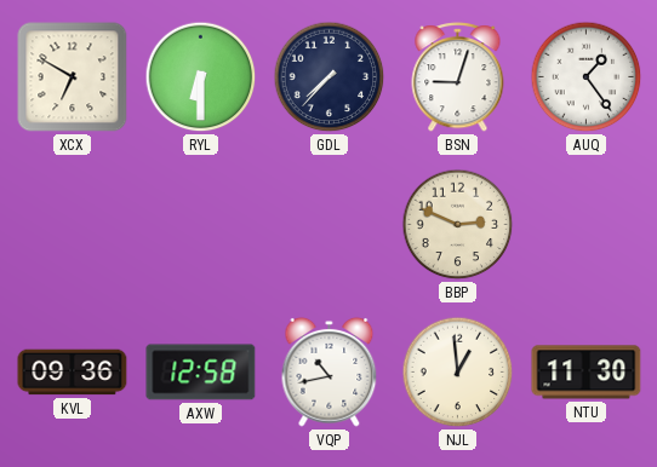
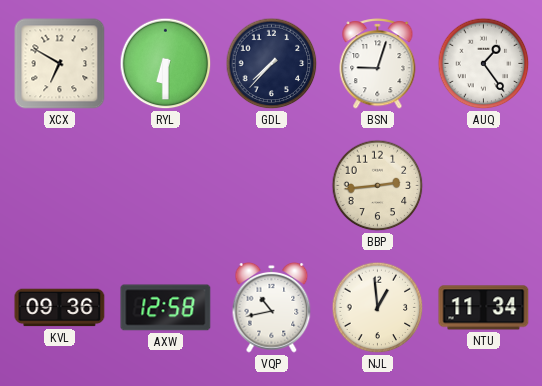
BBP: 2:49 -> 2:44
NTU: 11:30 -> 11:34
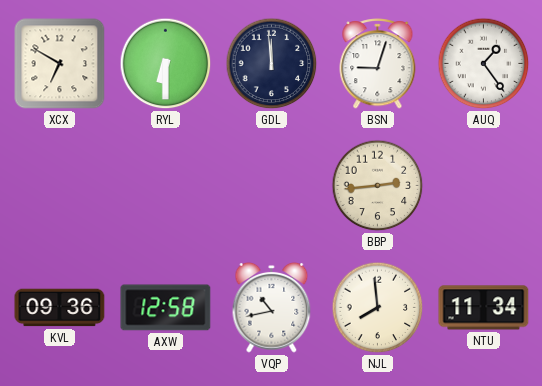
GDL: 7:37 -> 11:59
NJL: 12:59 -> 7:59
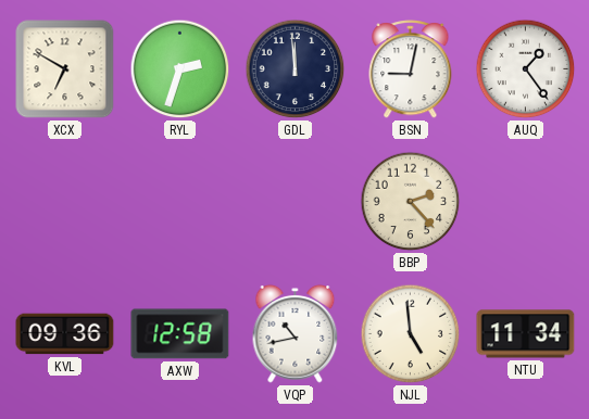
RYL: 6:30 -> 2:33
BSN: 9:03 -> 9:02
BBP: 2:44 -> 2:23
NJL: 7:59 -> 4:59
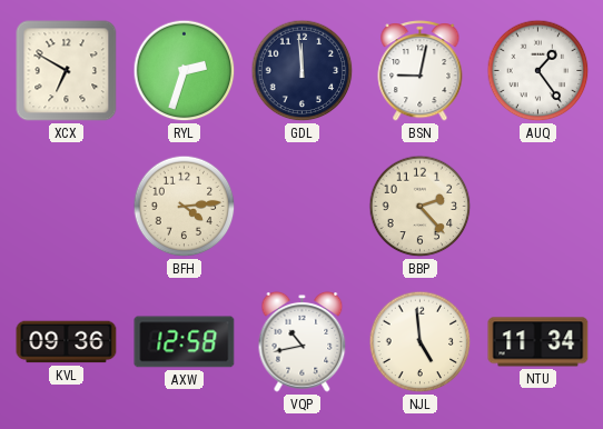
BFH: none -> 4:14
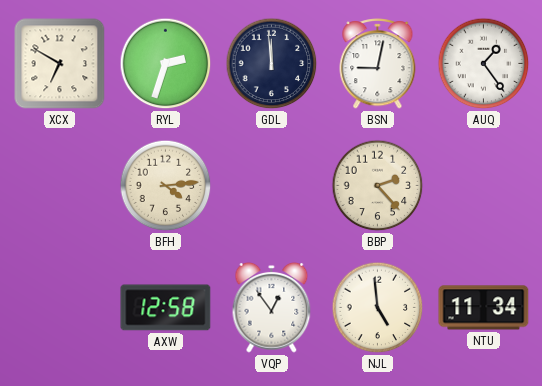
KVL: 09:36 -> none
VQP: 10:43 -> 12:54
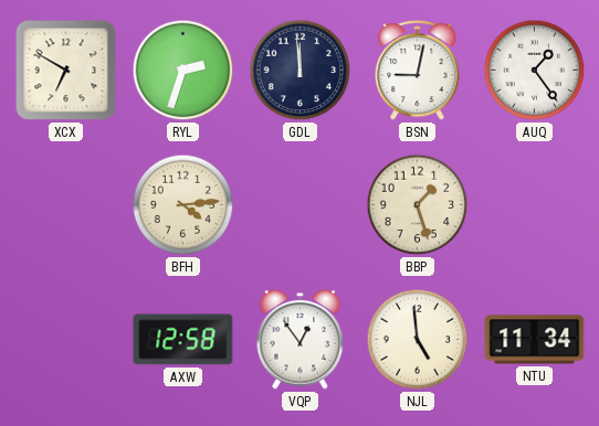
BBP: 2:23 -> 1:27
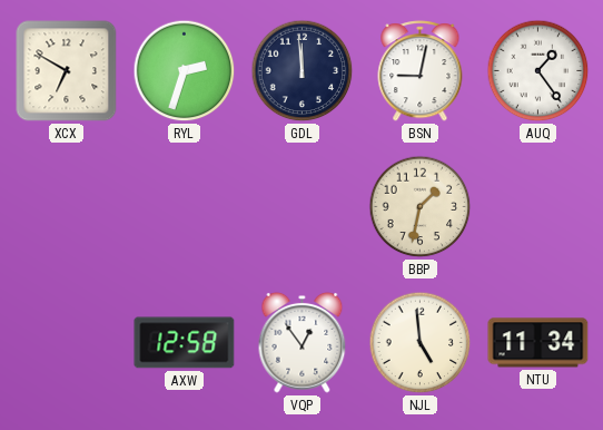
BFH: 4:14 -> none
BBP: 1:27 -> 1:32
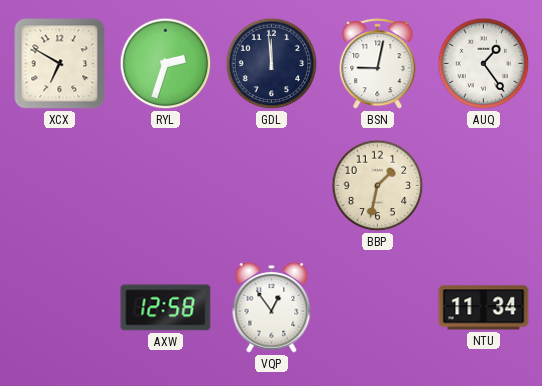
NJL: 4:59 -> none
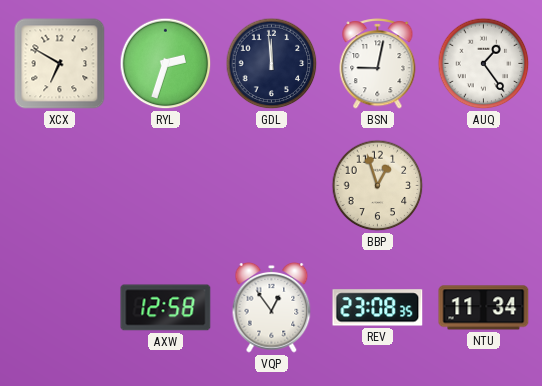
BBP: 1:32 -> 12:57
REV: none -> 23:08
